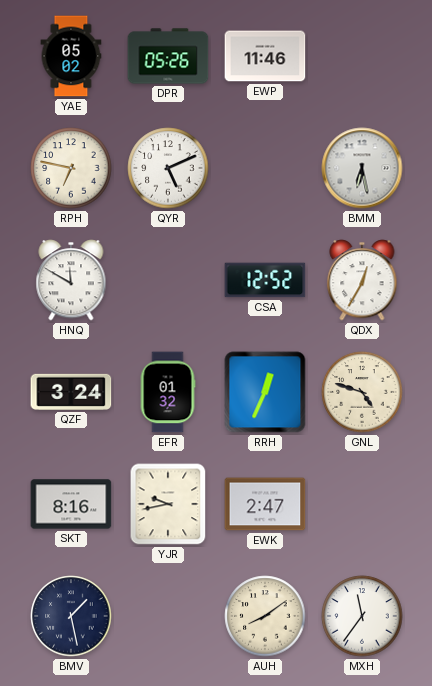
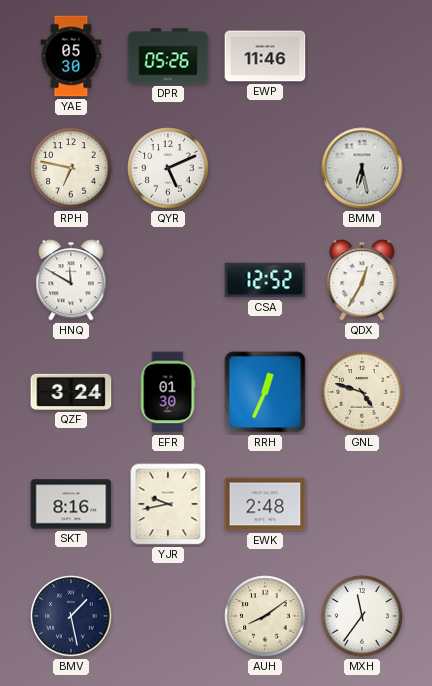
YAE: 05:02 -> 05:30
EFR: 01:32 -> 01:30
EWK: 2:47 -> 2:48
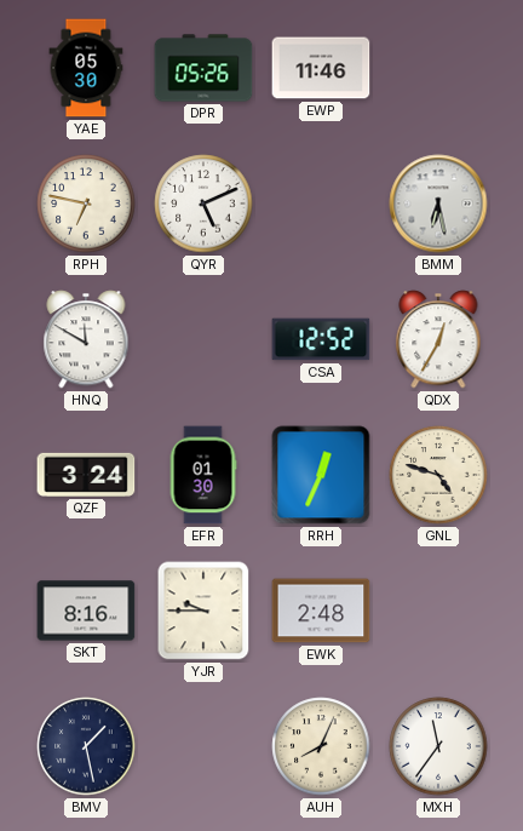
YJR: 9:43 -> 9:45
AUH: 8:09 -> 8:04
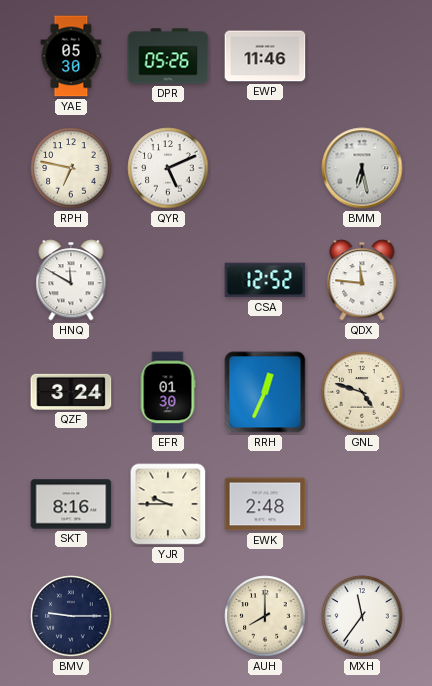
QDX: 12:35 -> 11:46
BMV: 1:28 -> 9:15
AUH: 8:04 -> 8:00
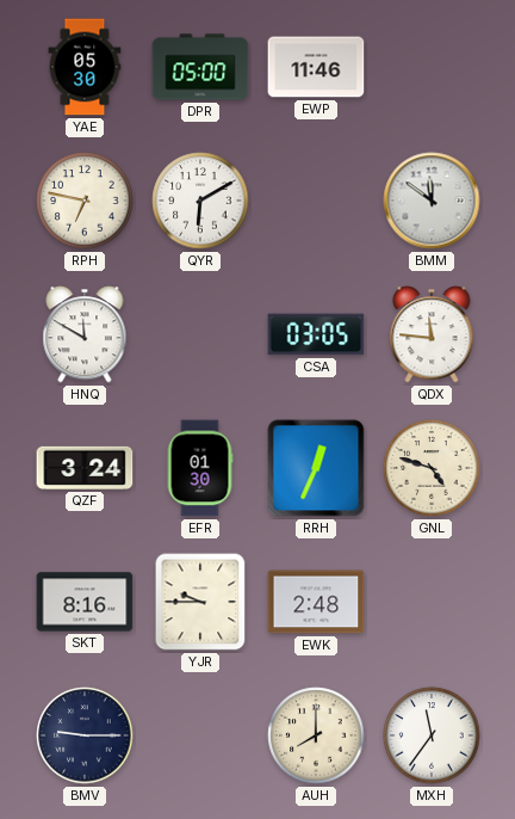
DPR: 05:26 -> 05:00
QYR: 5:11 -> 6:10
BMM: 6:28 -> 11:51
CSA: 12:52 -> 03:05
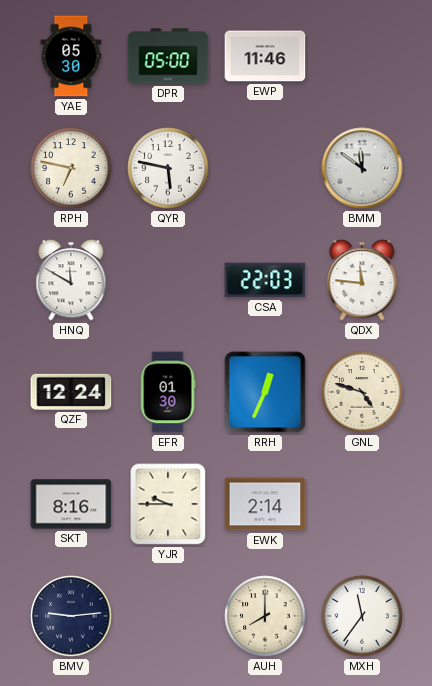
QYR: 6:10 -> 5:47
CSA: 03:05 -> 22:03
QZF: 3:24 -> 12:24
EWK: 2:48 -> 2:14
BMV: 9:15 -> 9:14
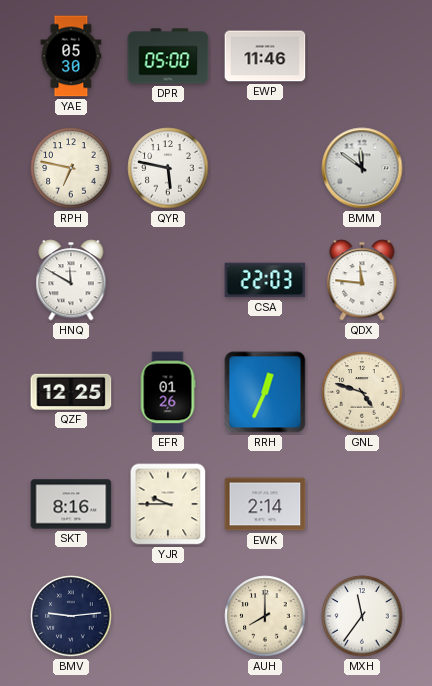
QZF: 12:24 -> 12:25
EFR: 01:30 -> 01:26
